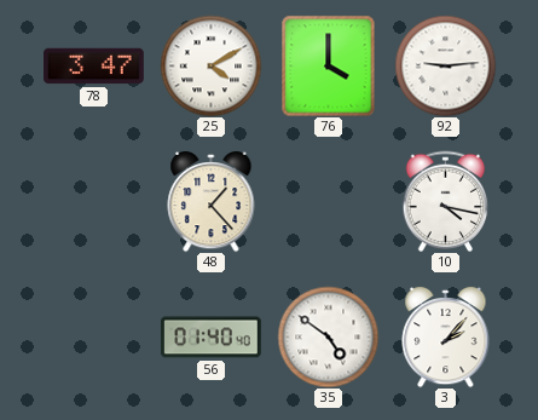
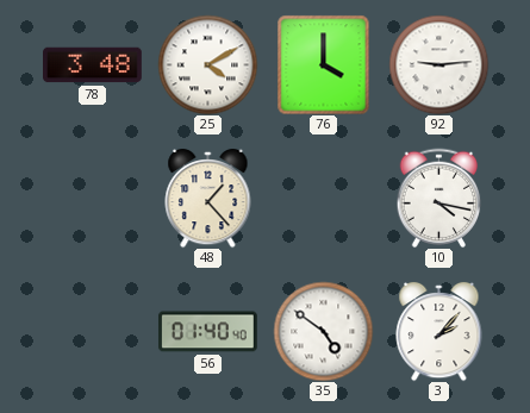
78: 3:47 -> 3:48
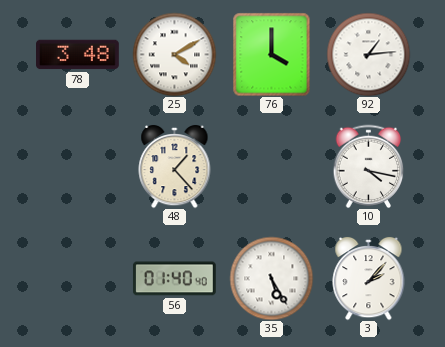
92: 9:14 -> 1:14
35: 4:51 -> 5:25
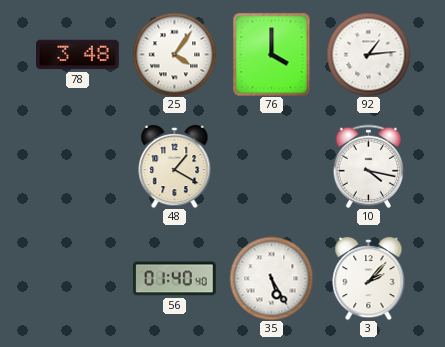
25: 4:10 -> 4:06
48: 1:23 -> 1:20
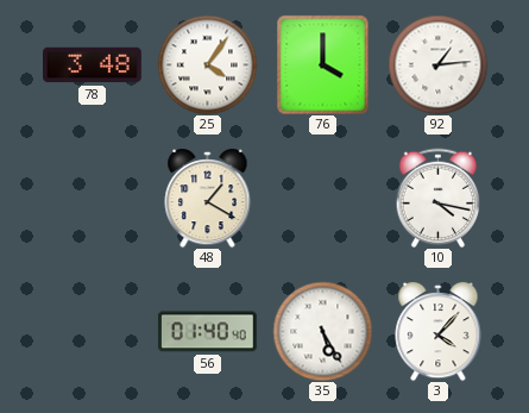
3: 2:07 -> 4:07
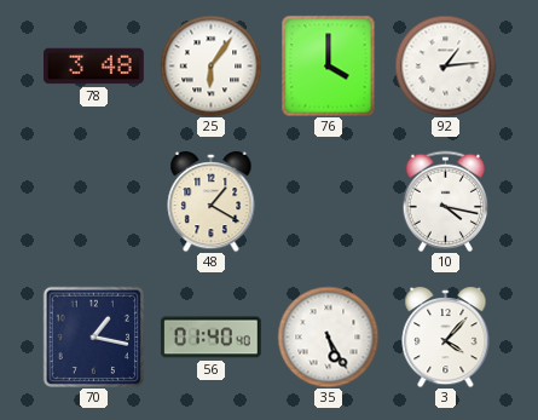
25: 4:06 -> 6:06
70: none -> 1:17
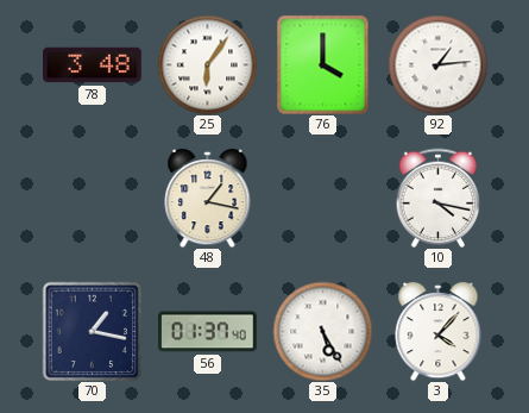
48: 1:20 -> 1:17
56: 01:40 -> 01:37
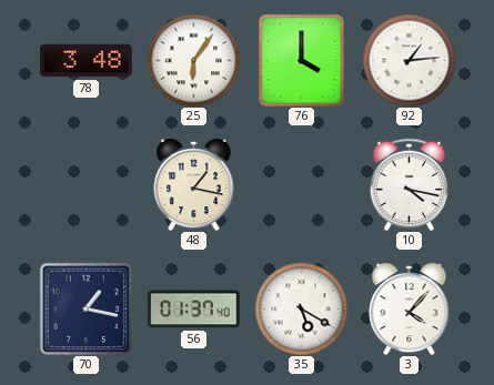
35: 5:25 -> 5:20
